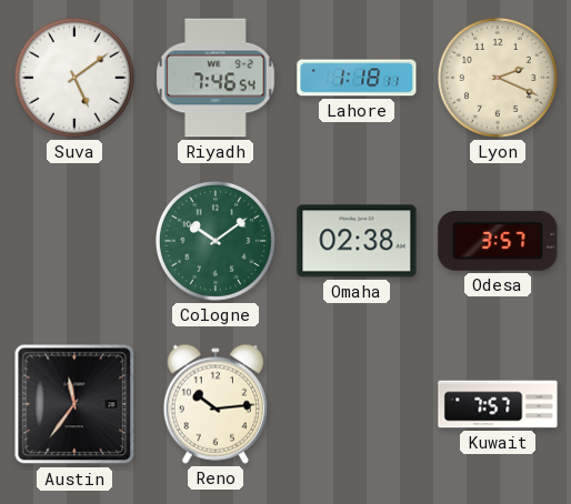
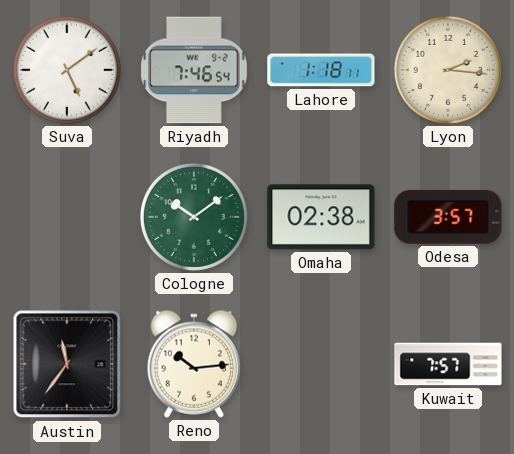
Lyon: 2:19 -> 2:16
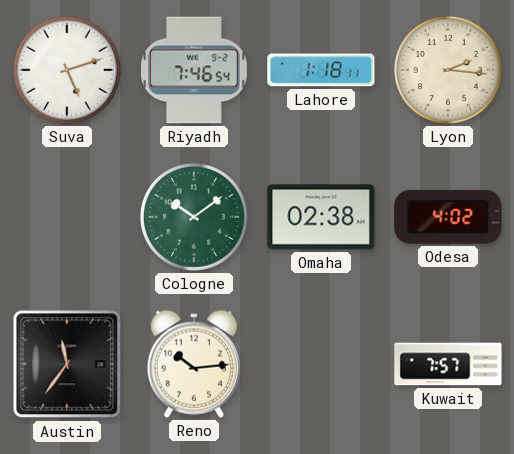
Suva: 5:09 -> 5:12
Odesa: 3:57 -> 4:02
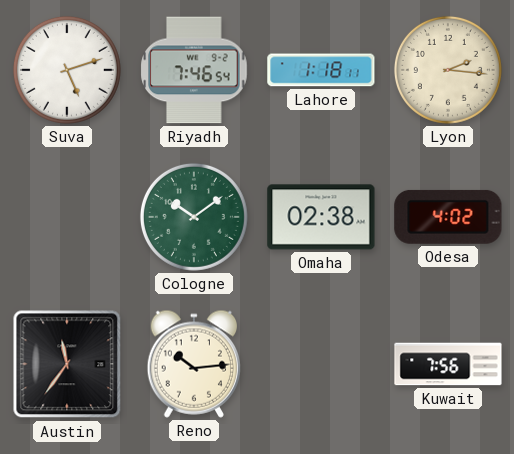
Kuwait: 7:57 -> 7:56
